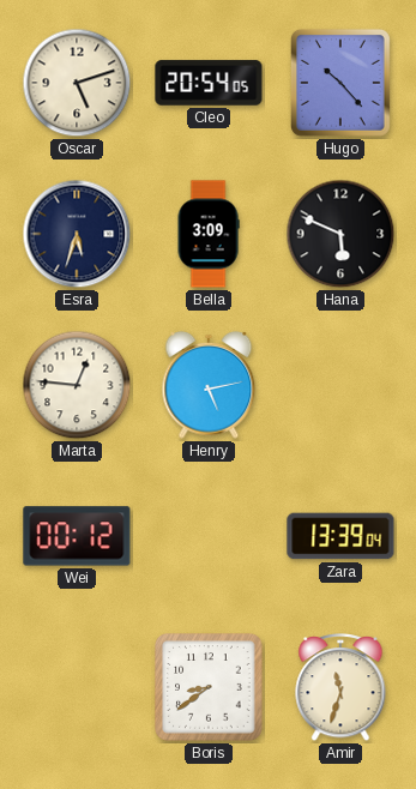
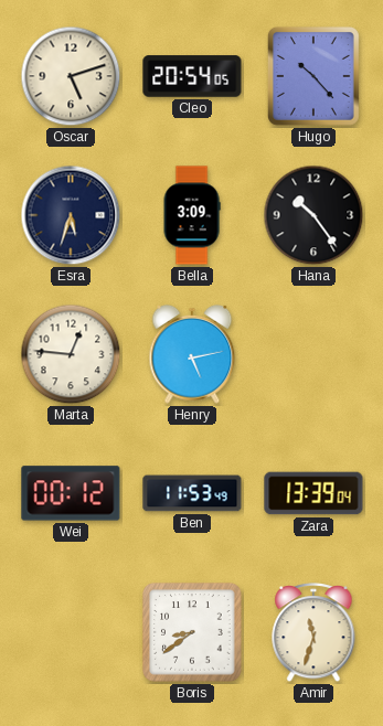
Hana: 5:49 -> 10:24
Ben: none -> 11:53
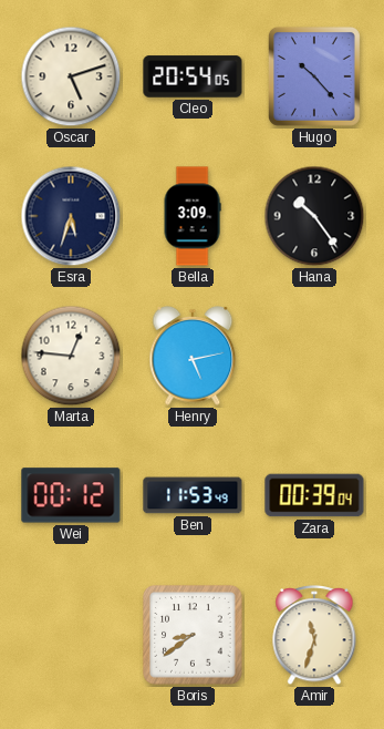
Zara: 13:39 -> 00:39
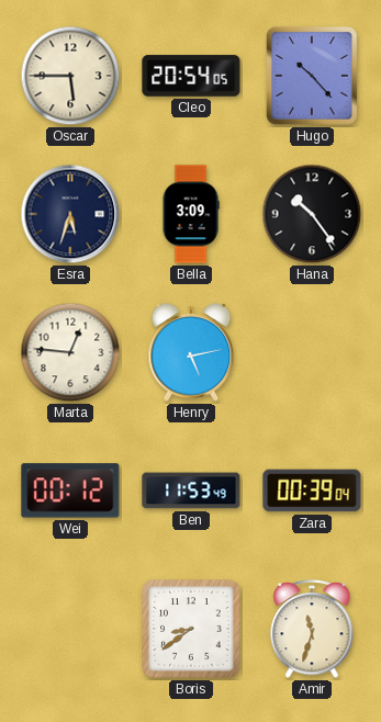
Oscar: 5:12 -> 5:45
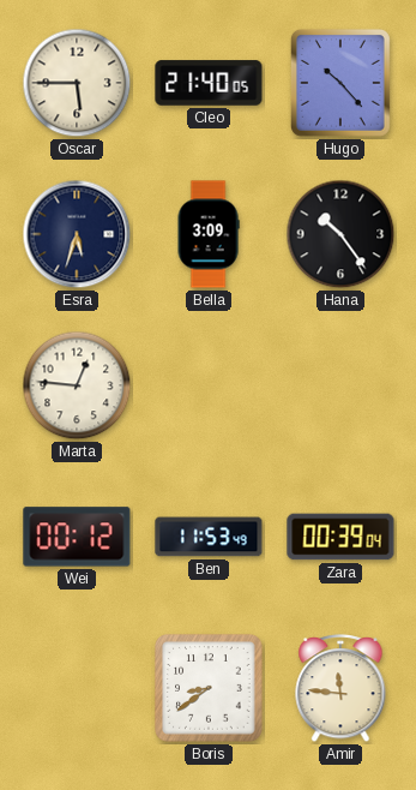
Cleo: 20:54 -> 21:40
Henry: 5:13 -> none
Amir: 11:33 -> 11:46
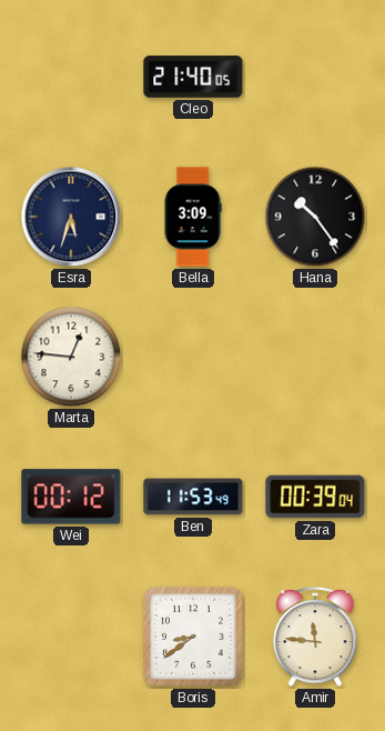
Oscar: 5:45 -> none
Hugo: 10:23 -> none
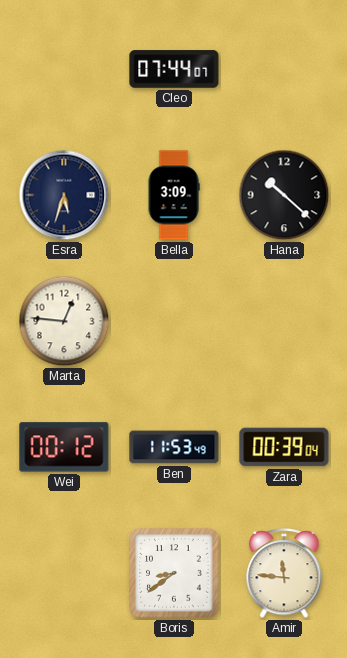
Cleo: 21:40 -> 07:44
Hana: 10:24 -> 10:22
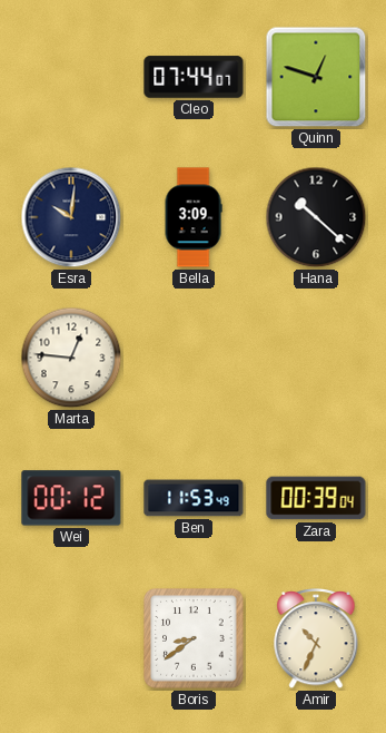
Quinn: none -> 12:48
Esra: 5:33 -> 10:01
Amir: 11:46 -> 10:34
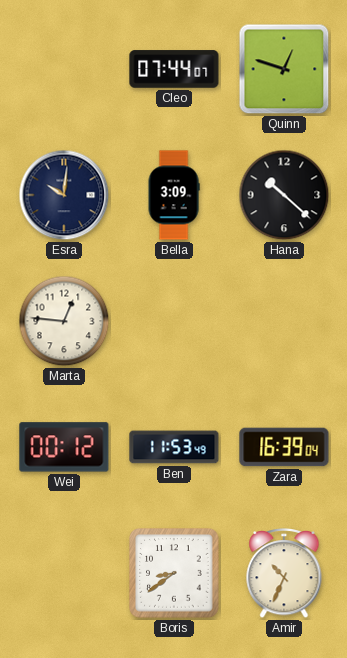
Zara: 00:39 -> 16:39
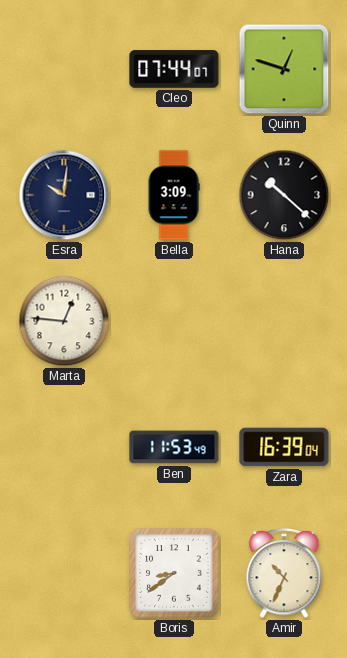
Wei: 00:12 -> none
